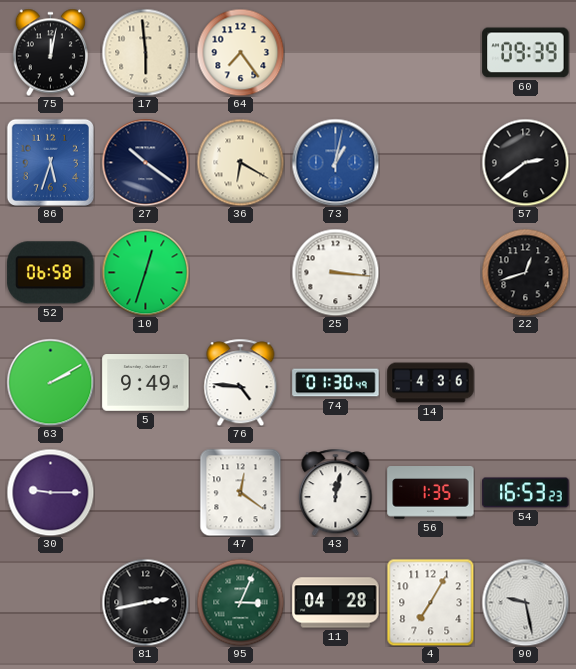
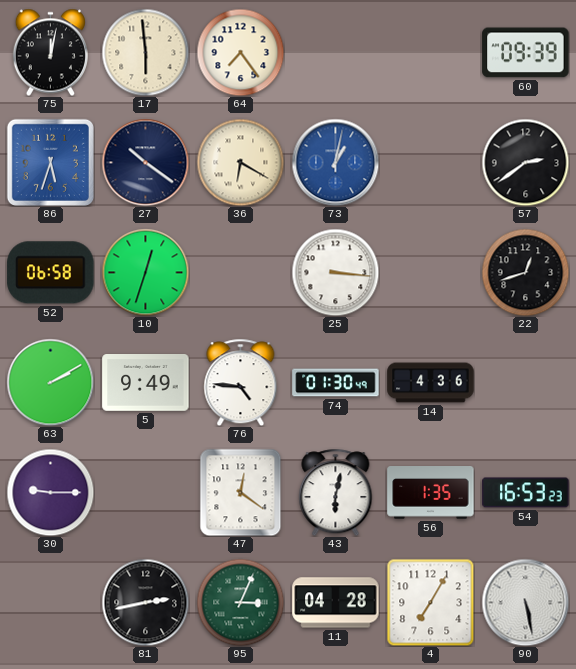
43: 12:02 -> 6:02
90: 9:28 -> 5:28
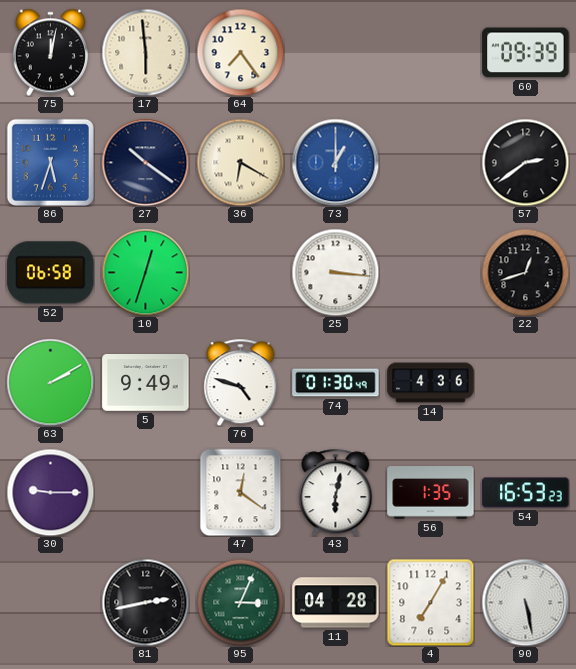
73: 1:02 -> 1:00
76: 4:46 -> 4:48
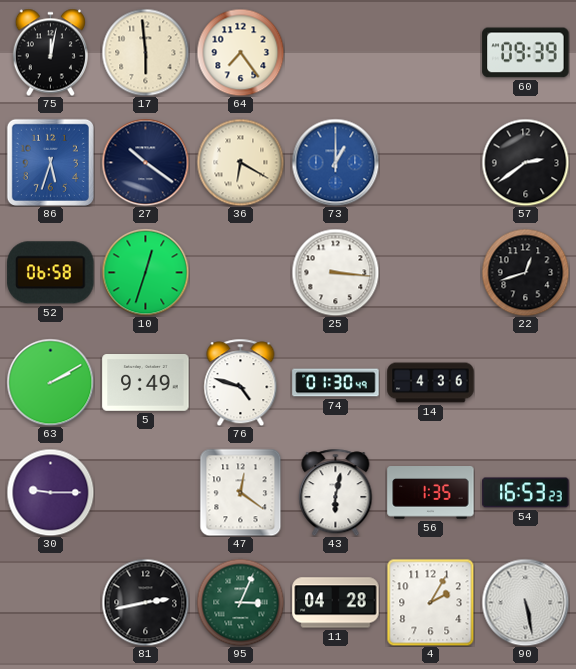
4: 7:05 -> 2:05
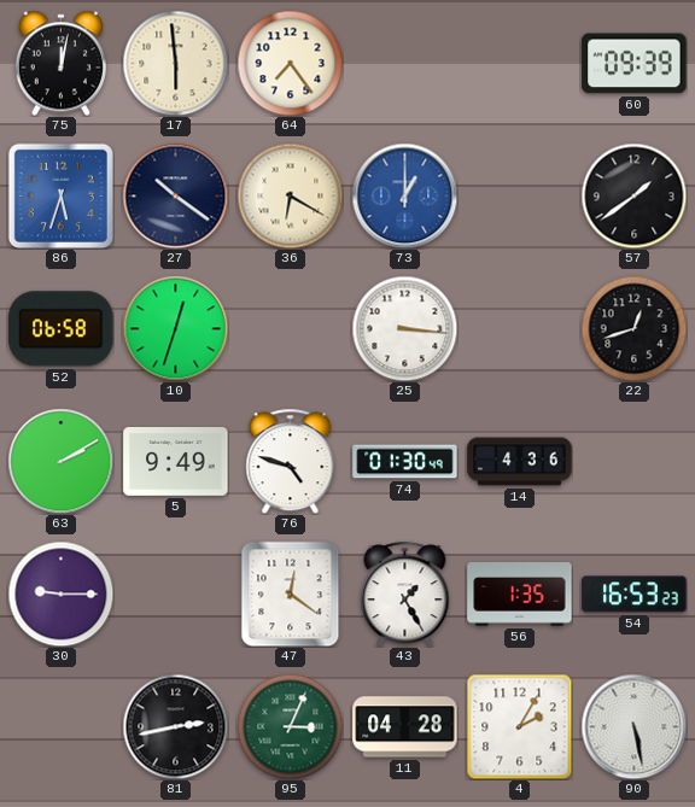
57: 2:39 -> 1:39
43: 6:02 -> 1:25
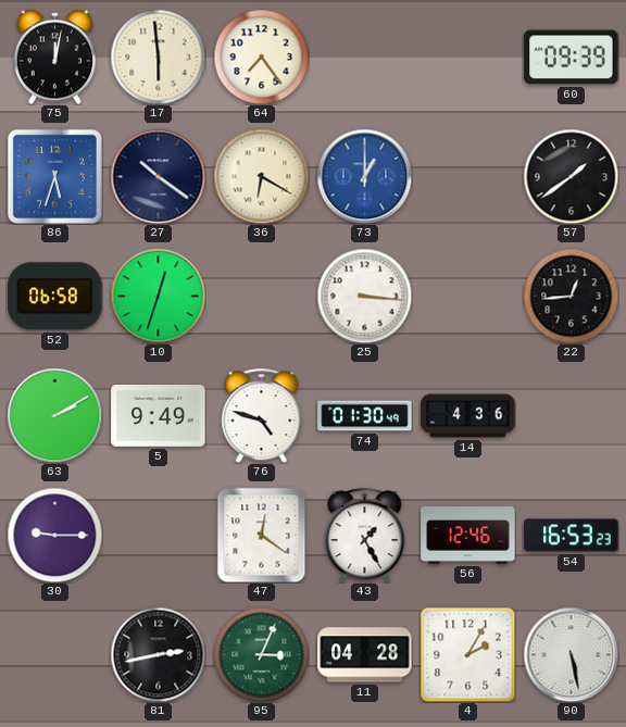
22: 12:42 -> 12:44
56: 1:35 -> 12:46
